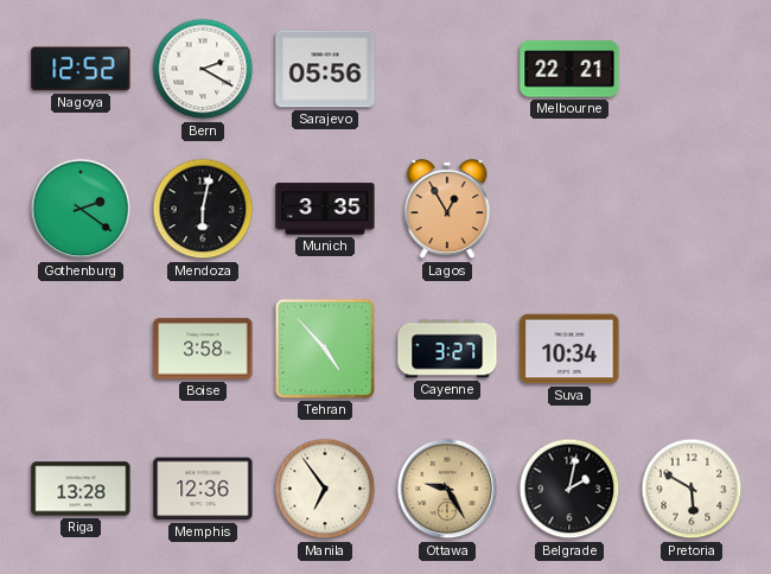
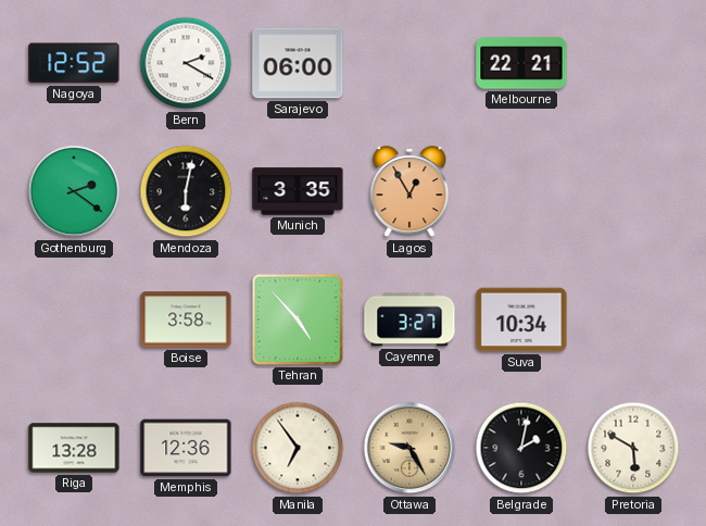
Sarajevo: 05:56 -> 06:00
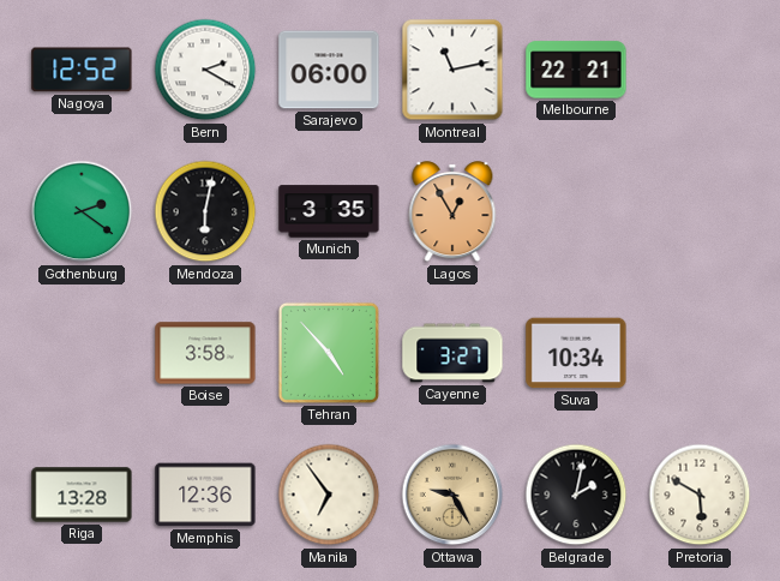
Montreal: none -> 11:13
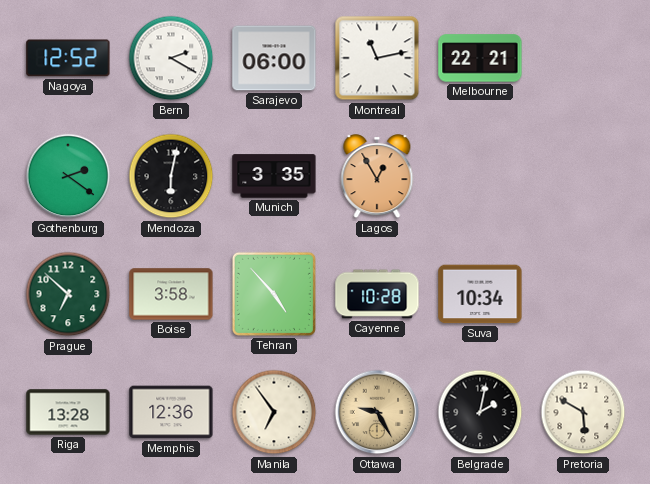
Prague: none -> 6:52
Cayenne: 3:27 -> 10:28
